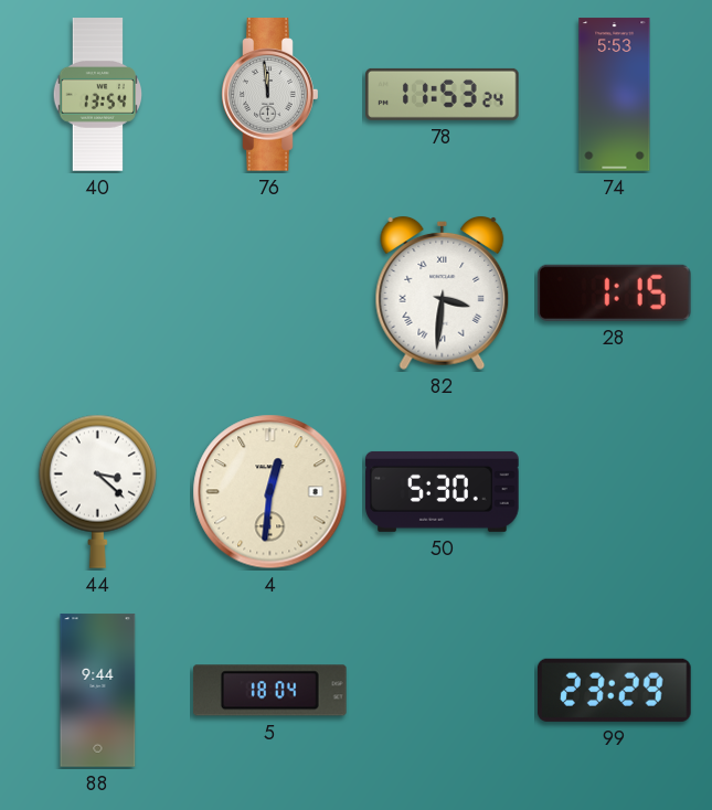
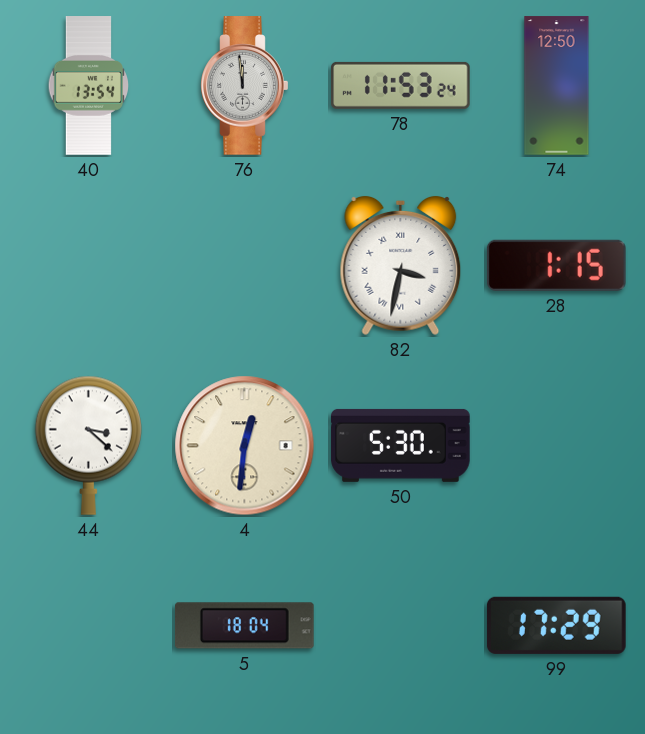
74: 5:53 -> 12:50
82: 3:31 -> 3:32
88: 9:44 -> none
99: 23:29 -> 17:29
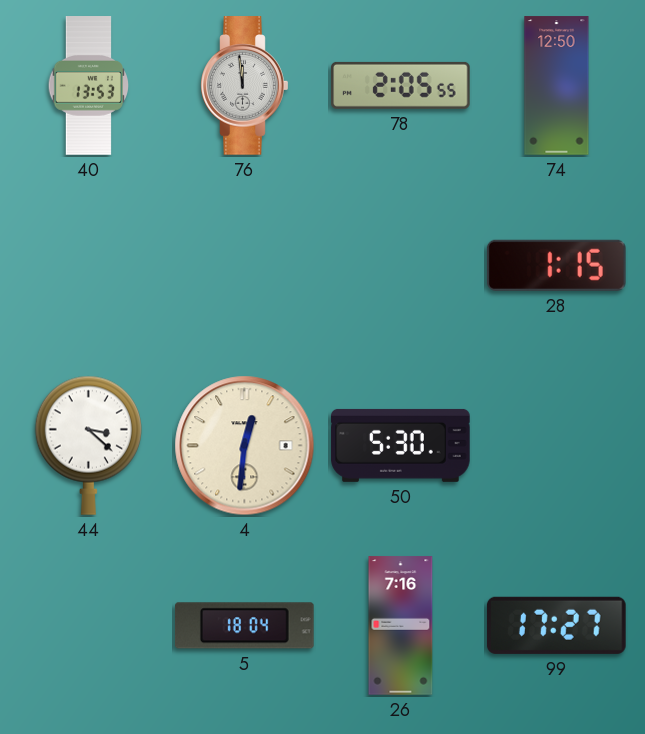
40: 13:54 -> 13:53
78: 11:53 -> 2:05
82: 3:32 -> none
26: none -> 7:16
99: 17:29 -> 17:27
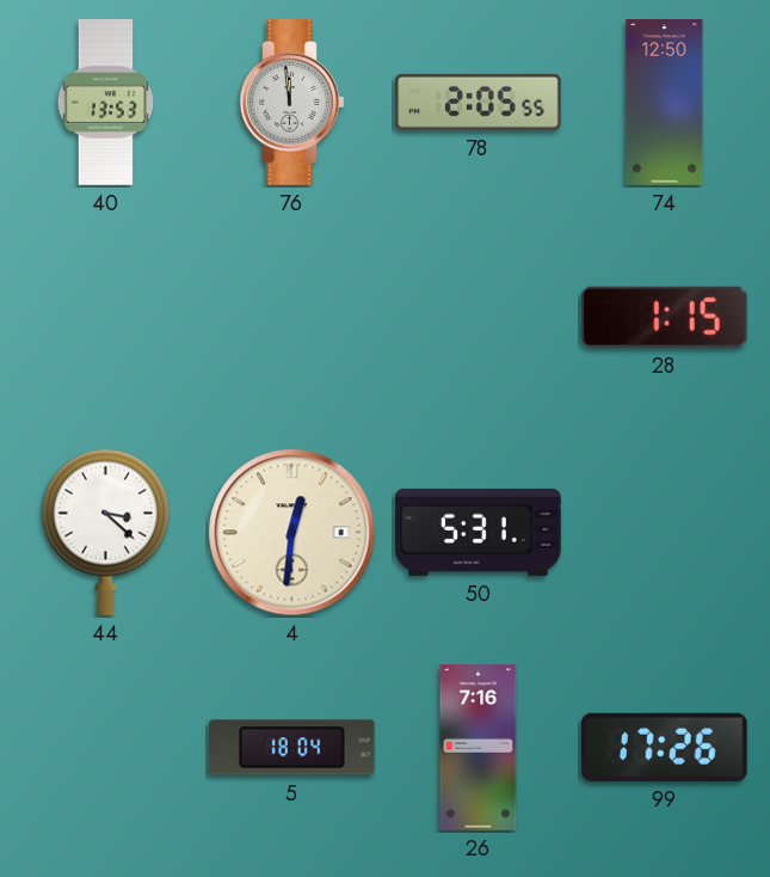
50: 5:30 -> 5:31
99: 17:27 -> 17:26
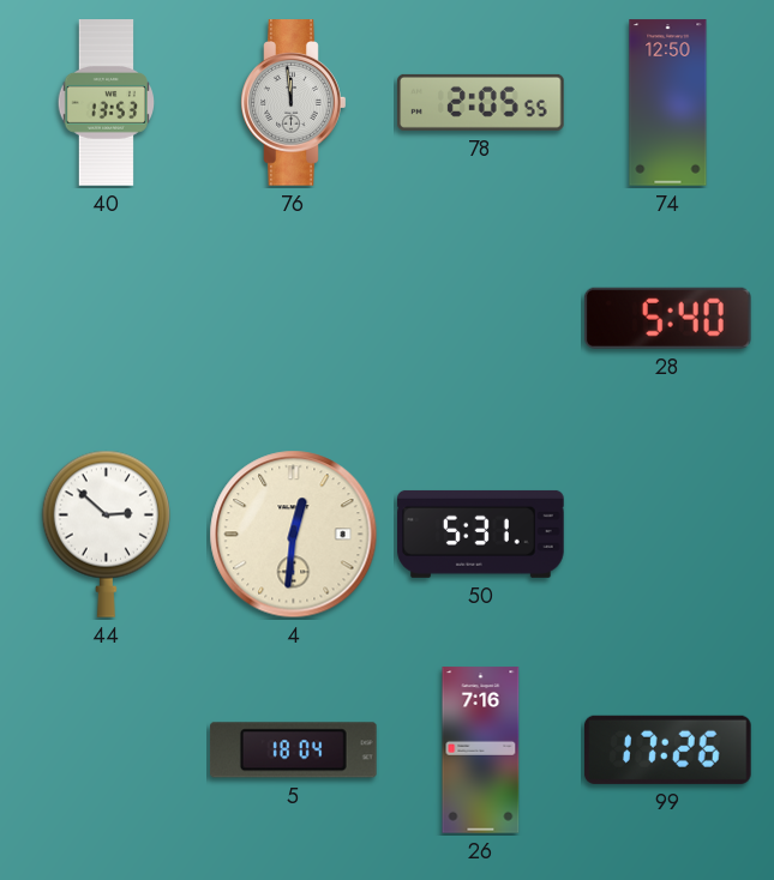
28: 1:15 -> 5:40
44: 3:22 -> 2:52
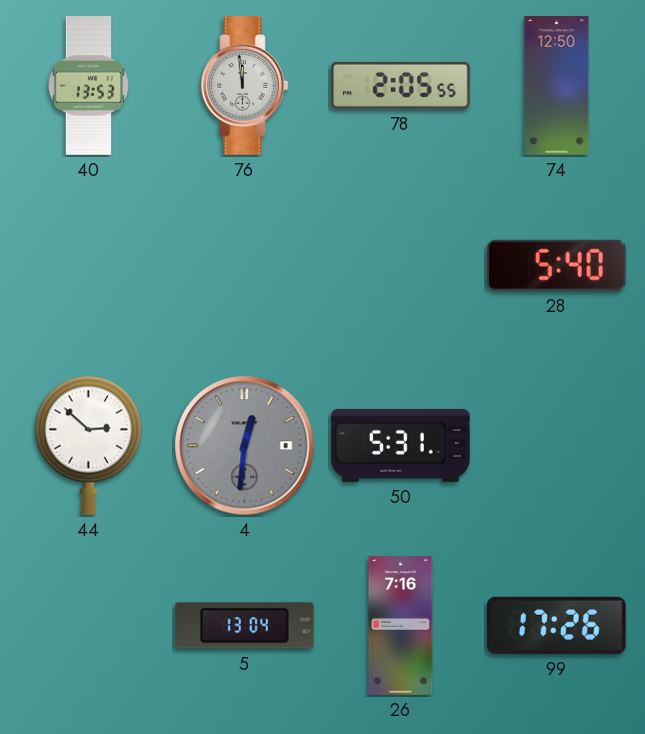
4 dial: cream -> grey
5: 18:04 -> 13:04
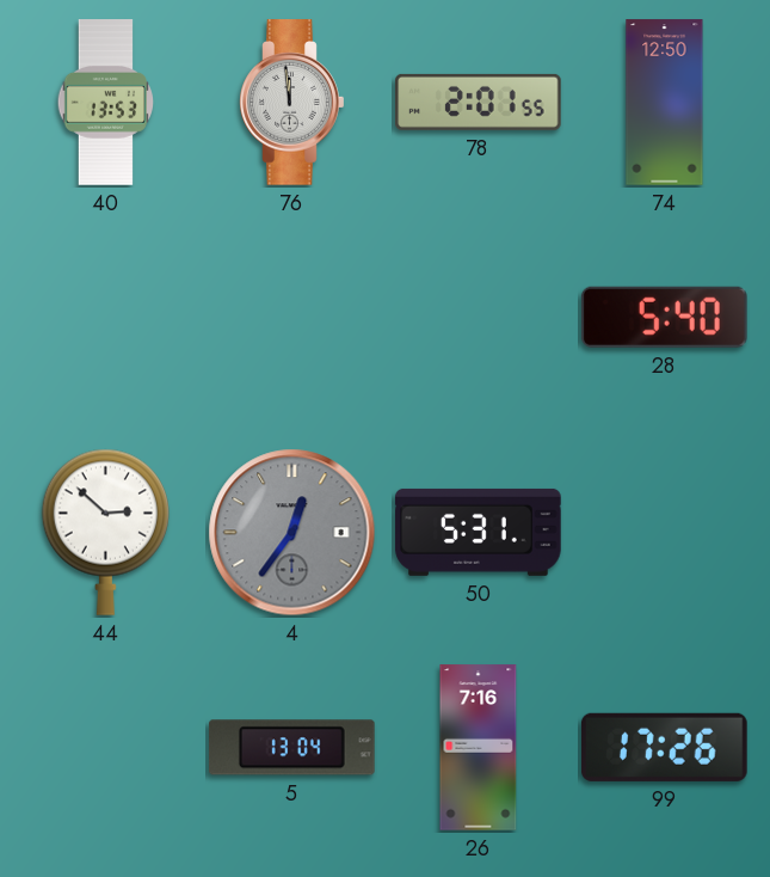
78: 2:05 -> 2:01
4: 12:31 -> 12:36
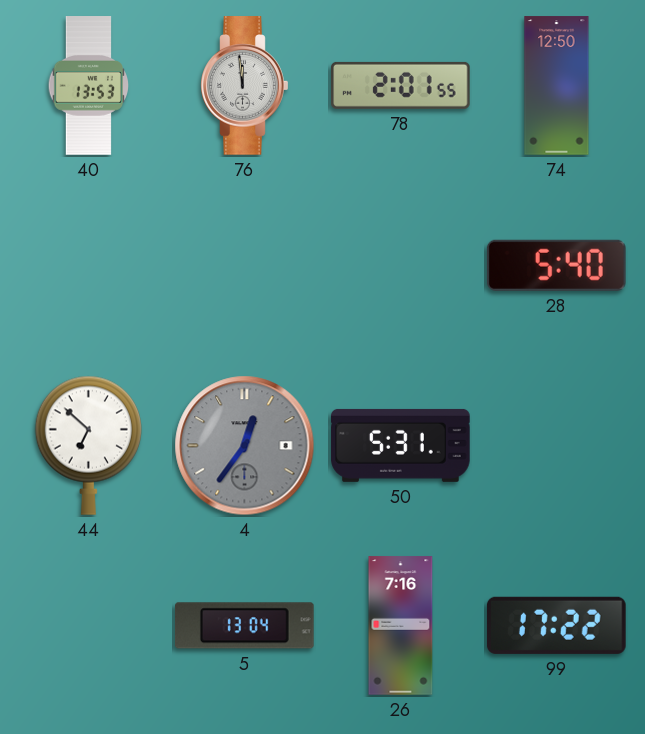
44: 2:52 -> 6:52
99: 17:26 -> 17:22
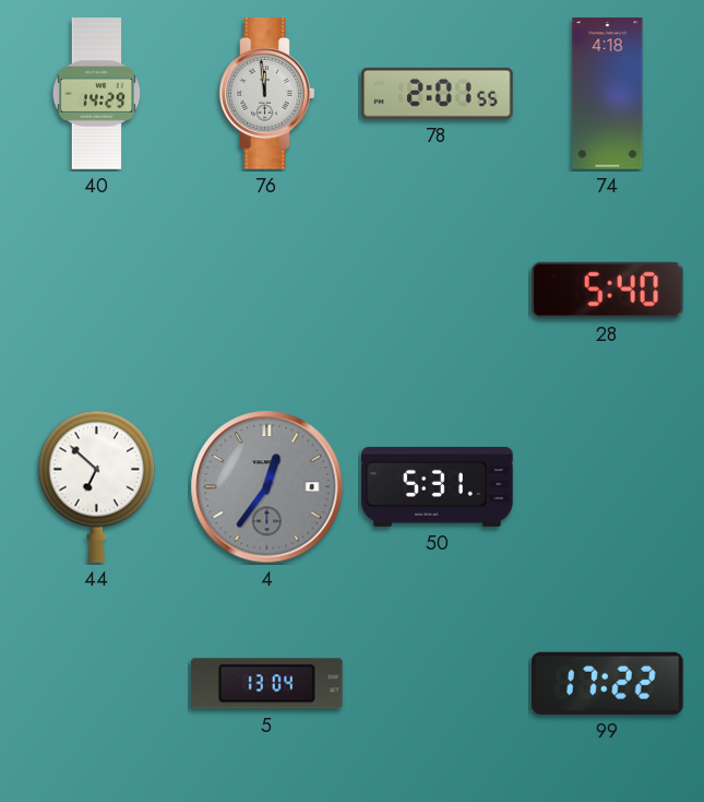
40: 13:53 -> 14:29
74: 12:50 -> 4:18
26: 7:16 -> none
